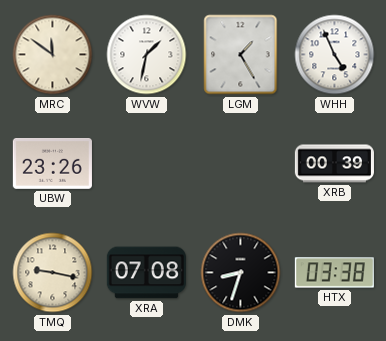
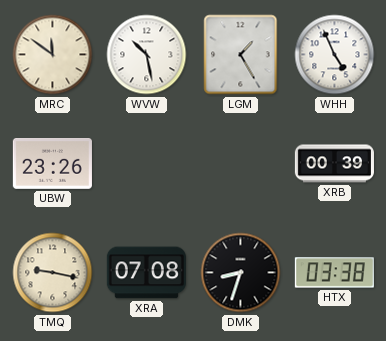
WVW: 1:32 -> 10:28
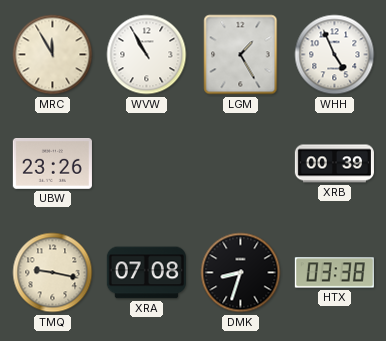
MRC: 11:51 -> 11:55
WVW: 10:28 -> 10:55
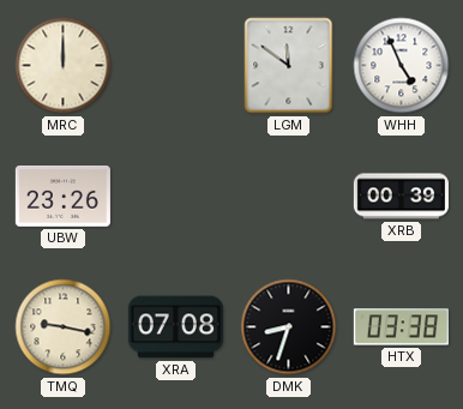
MRC: 11:55 -> 12:00
WVW: 10:55 -> none
LGM: 1:25 -> 11:51
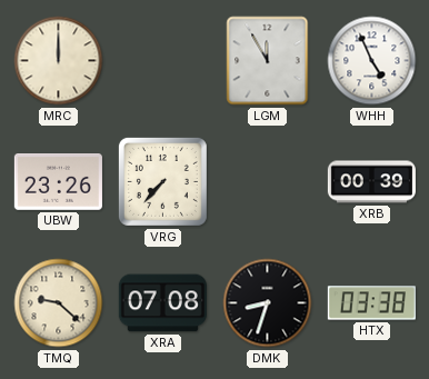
LGM: 11:51 -> 11:55
VRG: none -> 7:37
TMQ: 9:17 -> 9:22
